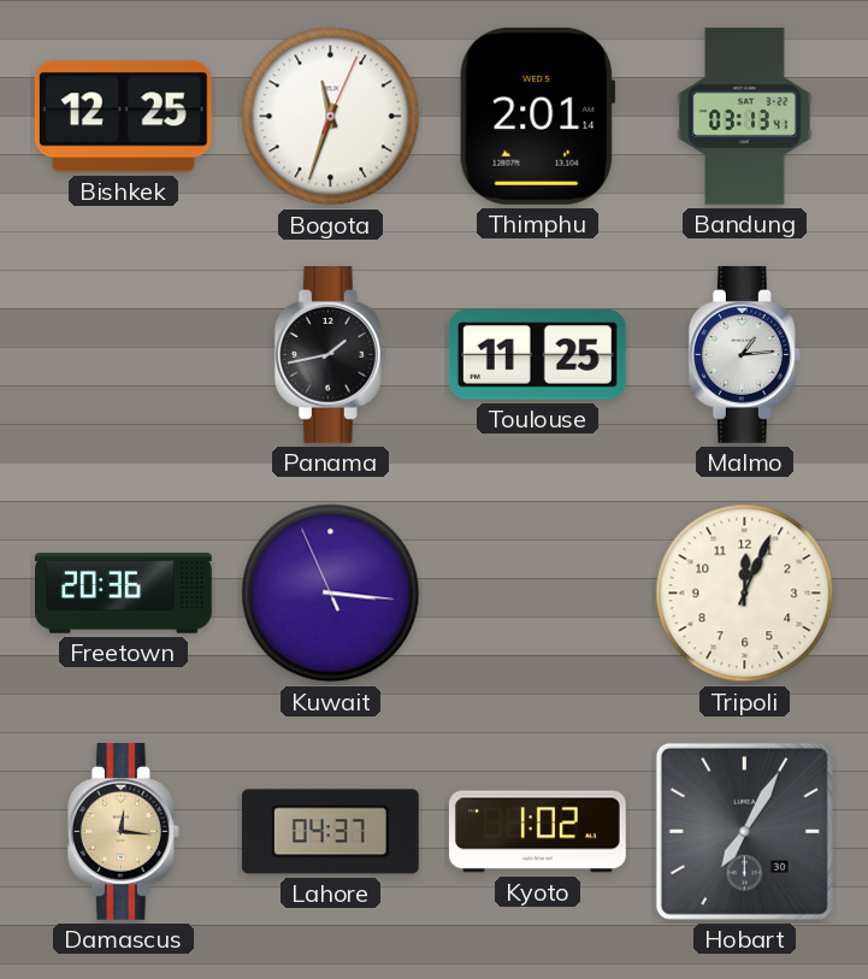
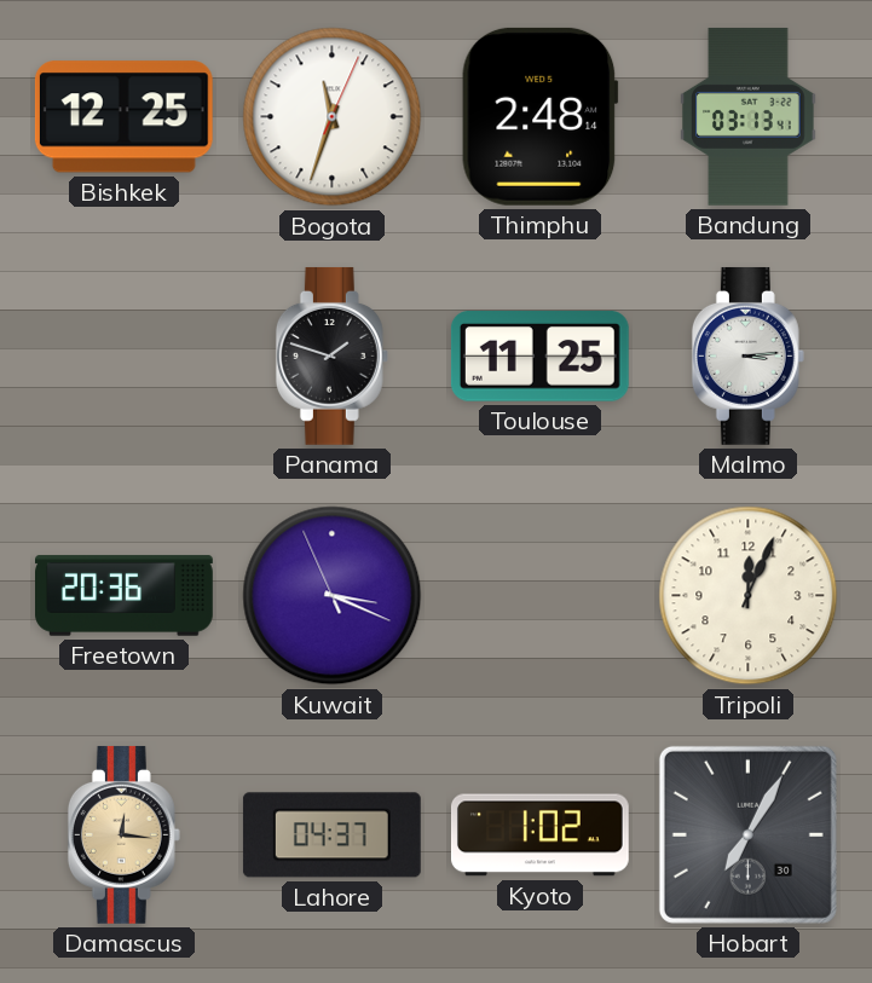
Thimphu: 2:01 -> 2:48
Panama: 1:43 -> 1:48
Malmo: 1:14 -> 3:14
Kuwait: 3:15 -> 3:18
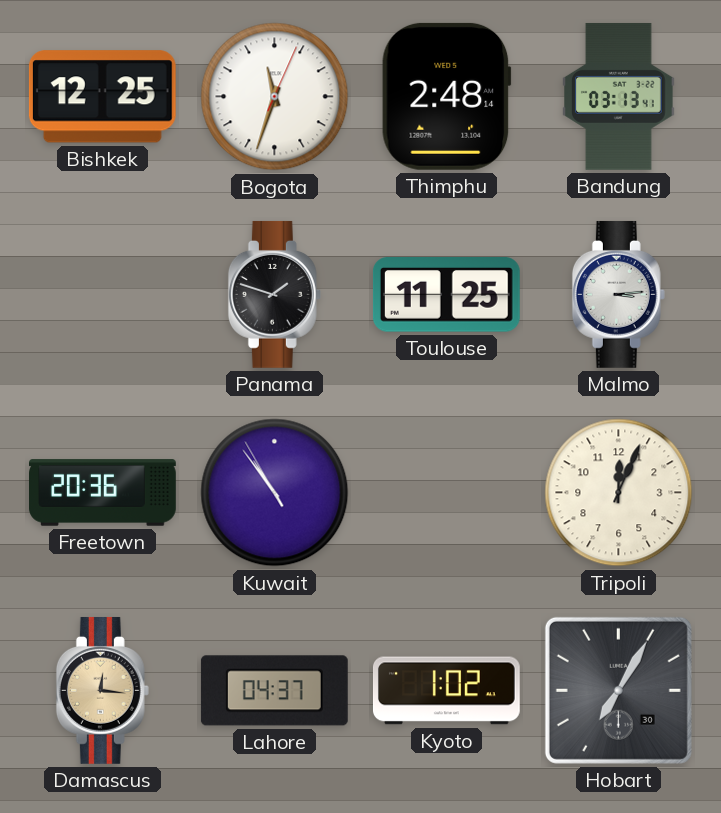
Kuwait: 3:18 -> 10:53
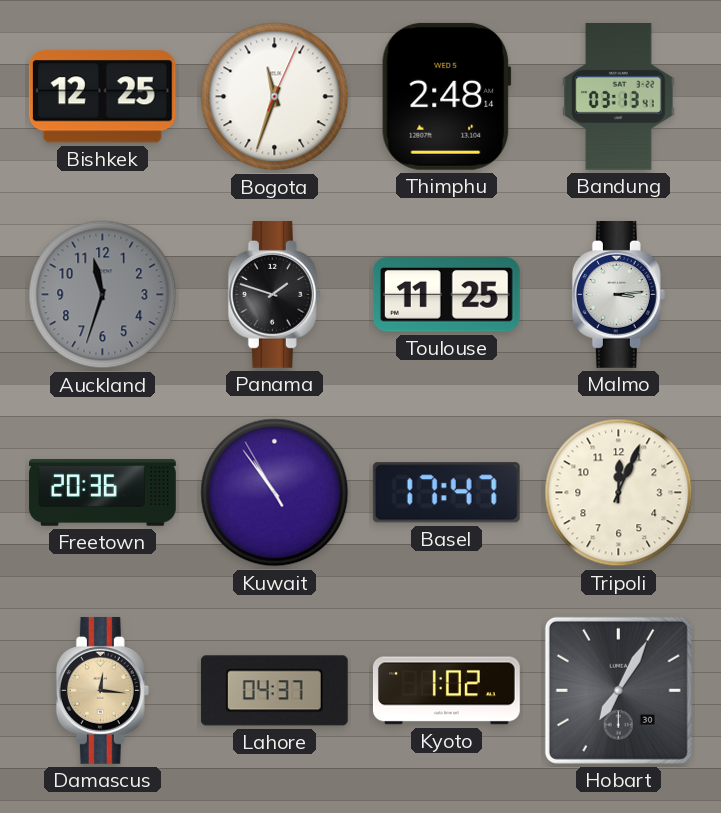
Auckland: none -> 11:33
Basel: none -> 17:47
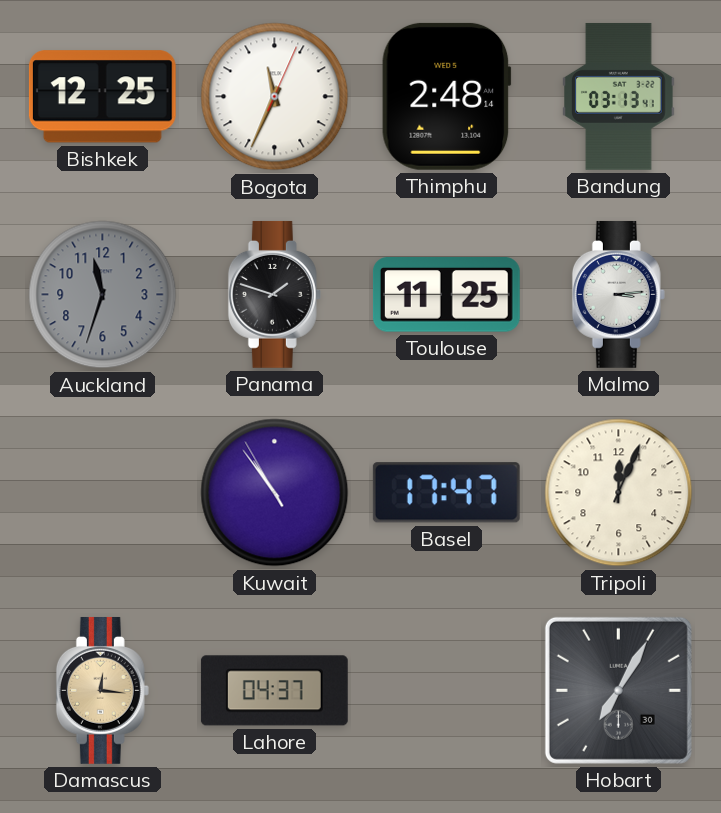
Bogota: 11:33 -> 11:34
Freetown: 20:36 -> none
Kyoto: 1:02 -> none
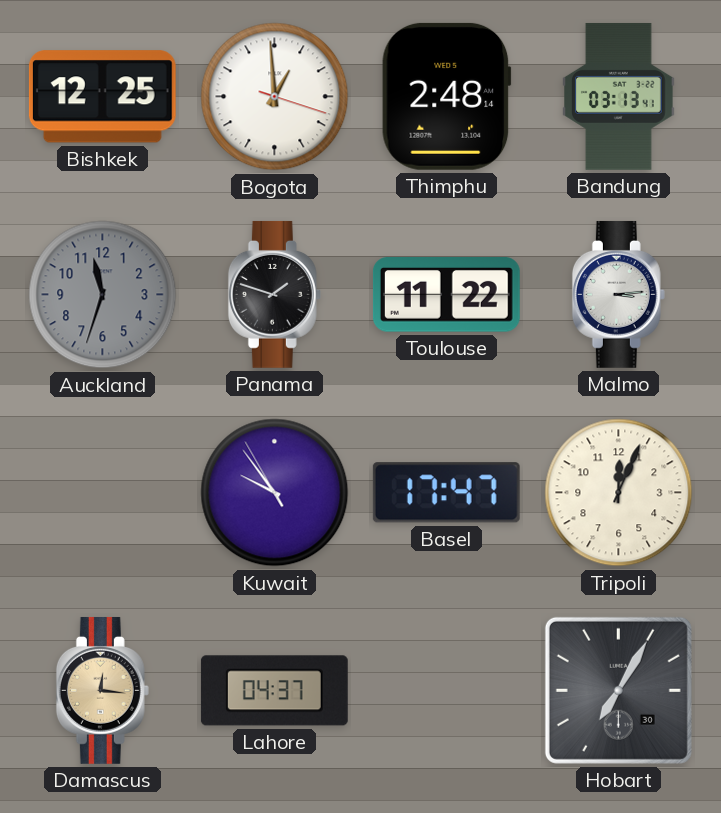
Bogota: 11:34 -> 12:59
Toulouse: 11:25 -> 11:22
Kuwait: 10:53 -> 9:53
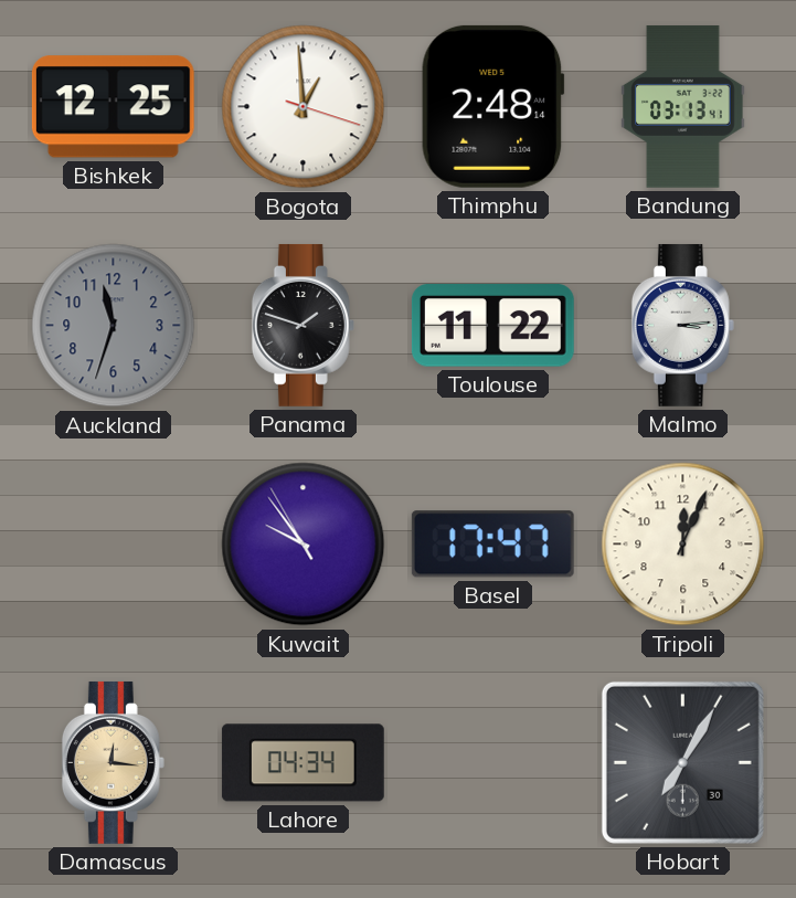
Lahore: 04:37 -> 04:34
